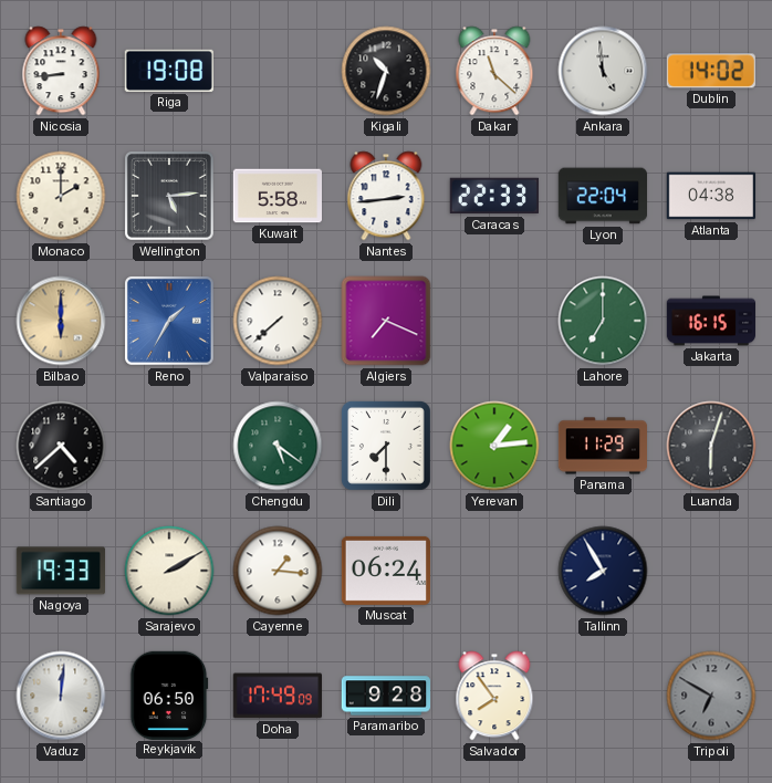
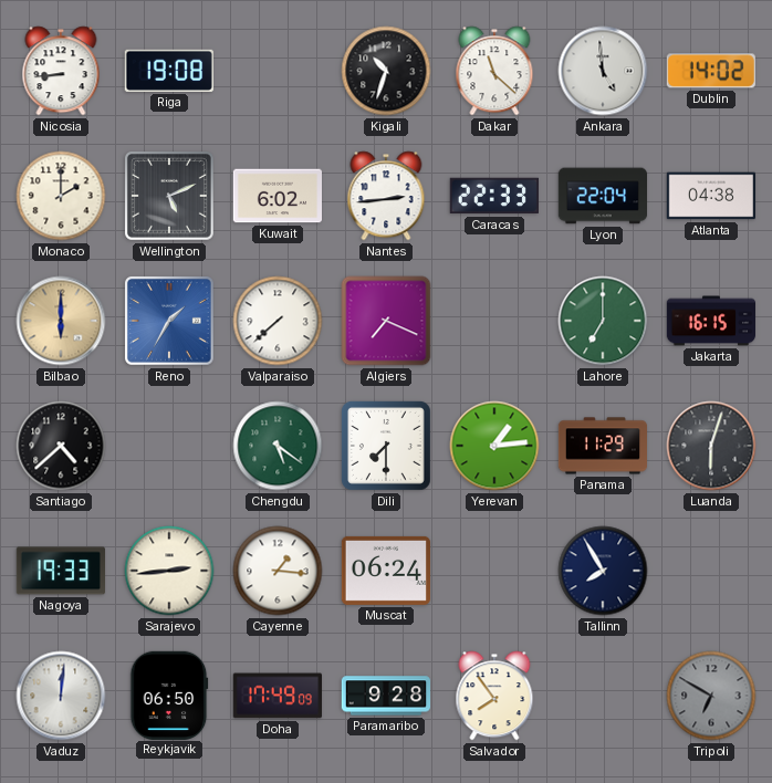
Wellington: 5:14 -> 5:11
Kuwait: 5:58 -> 6:02
Sarajevo: 2:10 -> 2:44
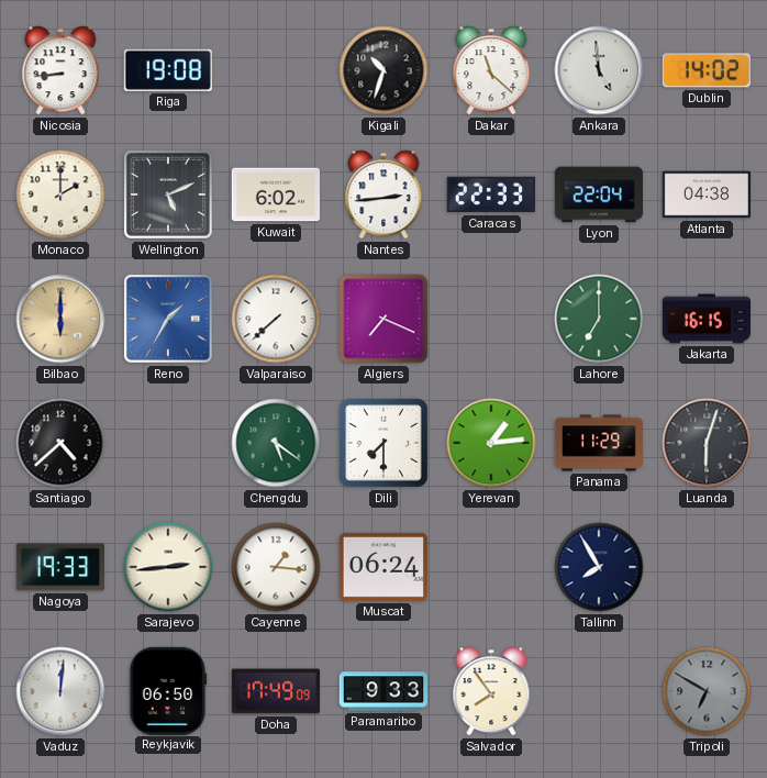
Paramaribo: 9:28 -> 9:33
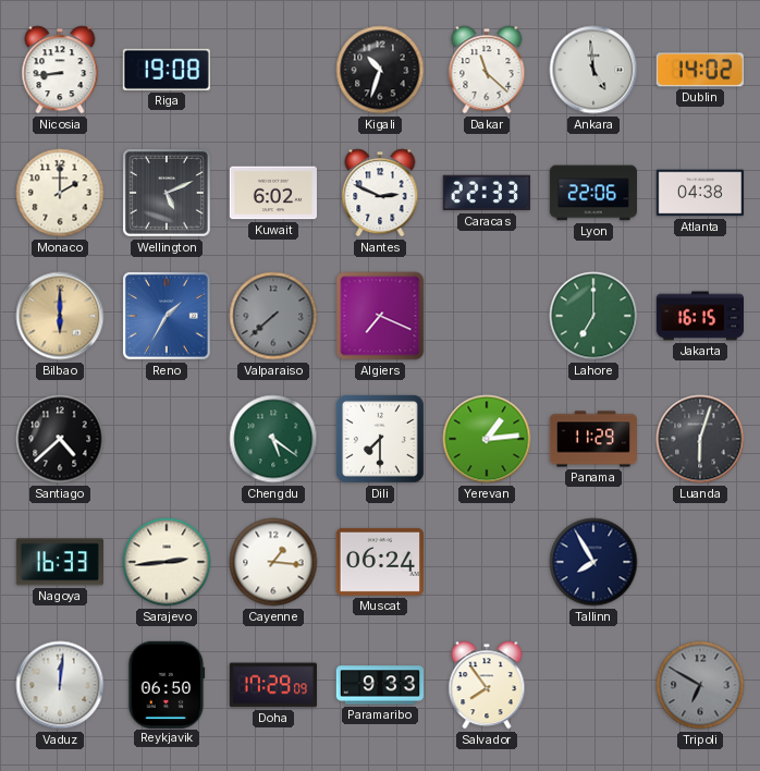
Nantes: 2:44 -> 2:49
Lyon: 22:04 -> 22:06
Valparaiso dial: white -> grey
Nagoya: 19:33 -> 16:33
Doha: 17:49 -> 17:29
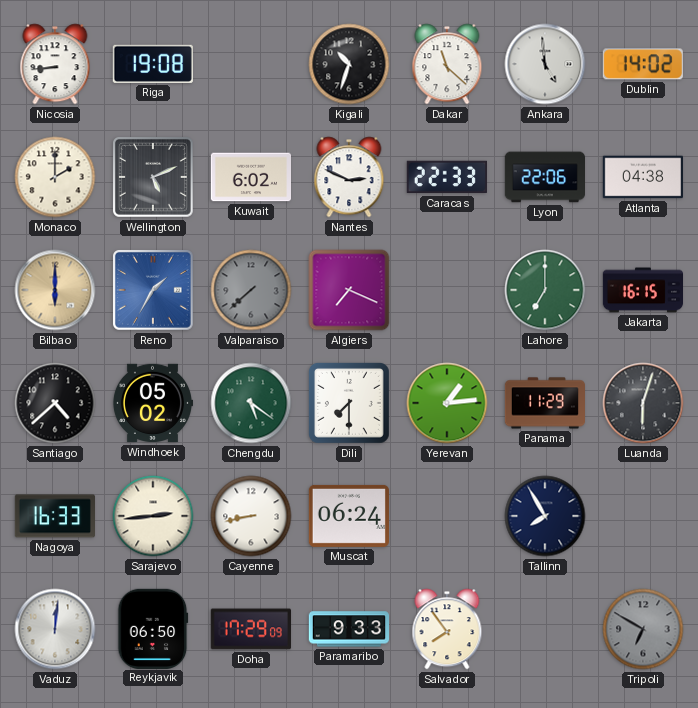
Windhoek: none -> 05:02
Cayenne: 1:16 -> 8:43
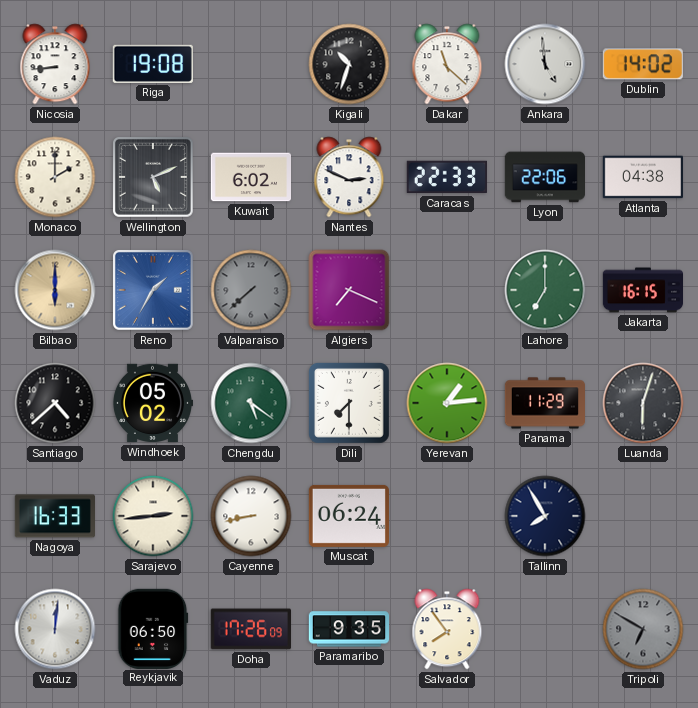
Doha: 17:29 -> 17:26
Paramaribo: 9:33 -> 9:35
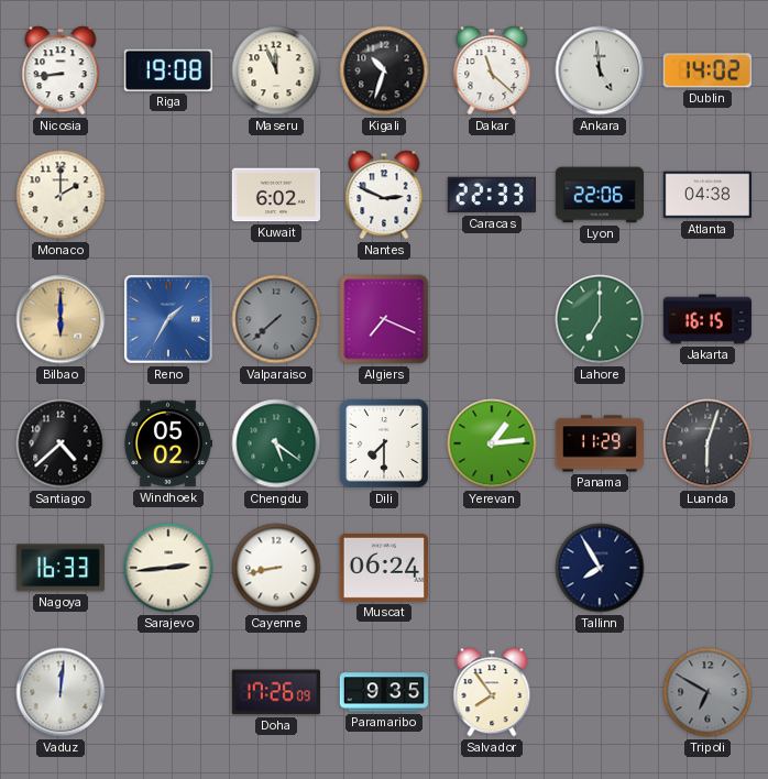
Maseru: none -> 11:56
Wellington: 5:11 -> none
Reykjavik: 06:50 -> none
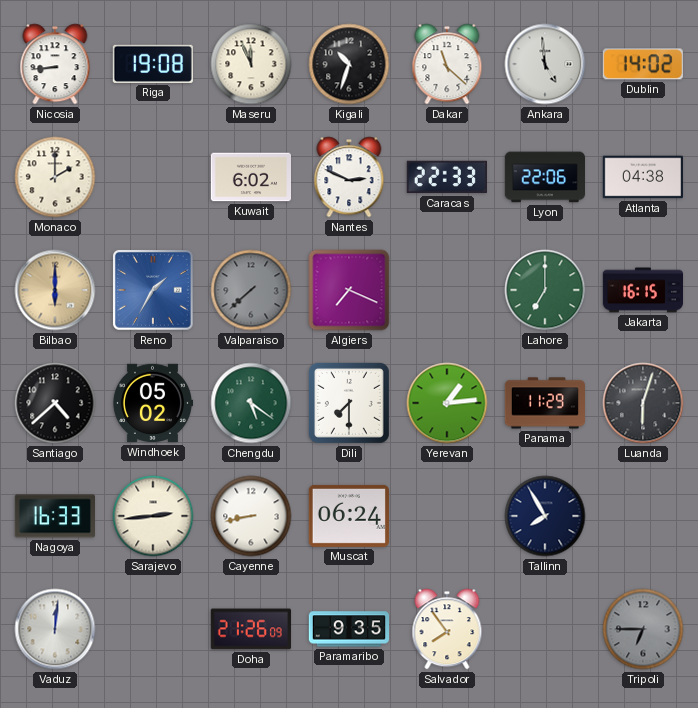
Doha: 17:26 -> 21:26
Tripoli: 6:50 -> 6:45
